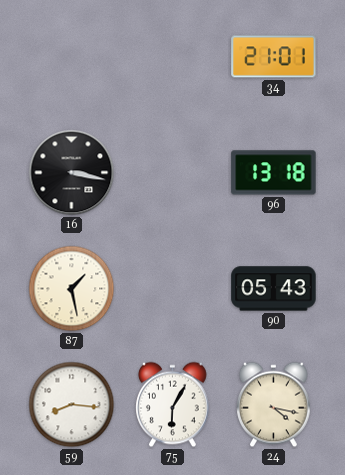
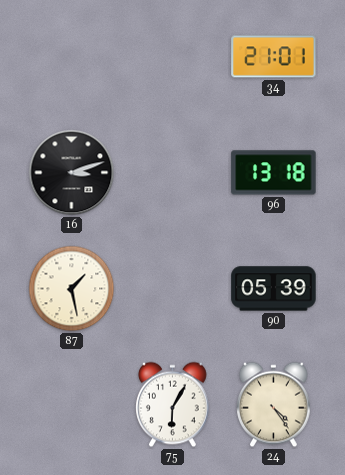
16: 3:17 -> 3:12
90: 05:43 -> 05:39
59: 8:16 -> none
24: 4:17 -> 4:24
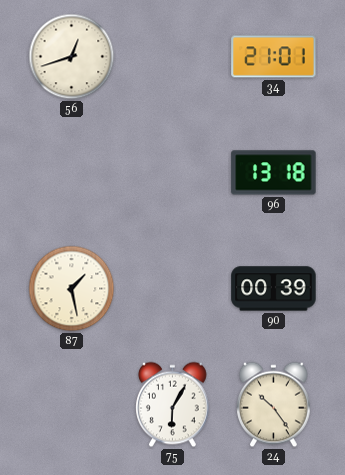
56: none -> 12:42
16: 3:12 -> none
90: 05:39 -> 00:39
24: 4:24 -> 10:24
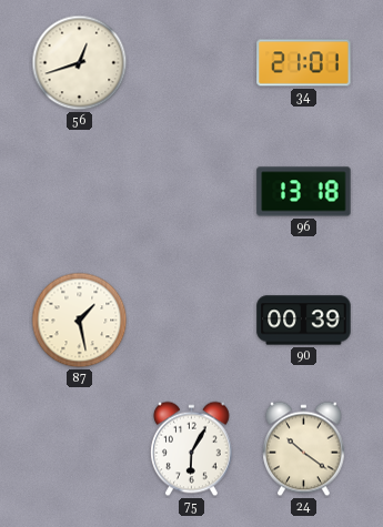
24: 10:24 -> 10:21
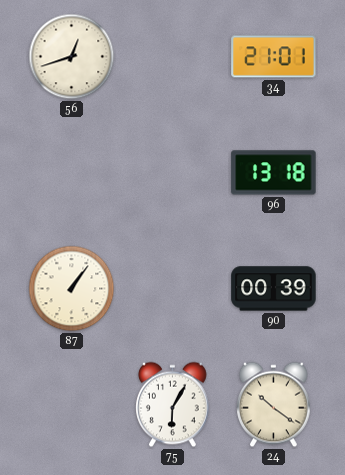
87: 1:28 -> 1:06
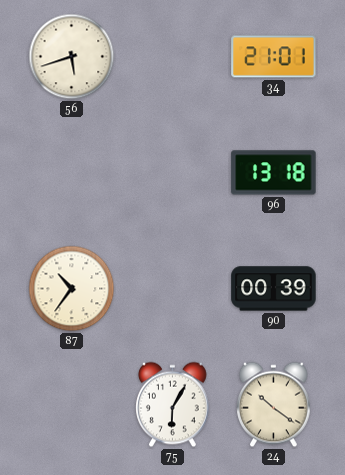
56: 12:42 -> 5:42
87: 1:06 -> 10:36
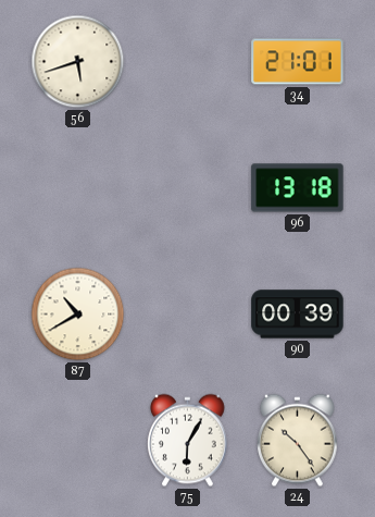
87: 10:36 -> 10:40
24: 10:21 -> 10:24
